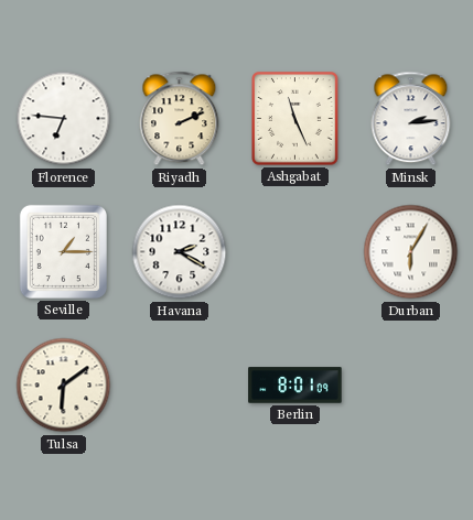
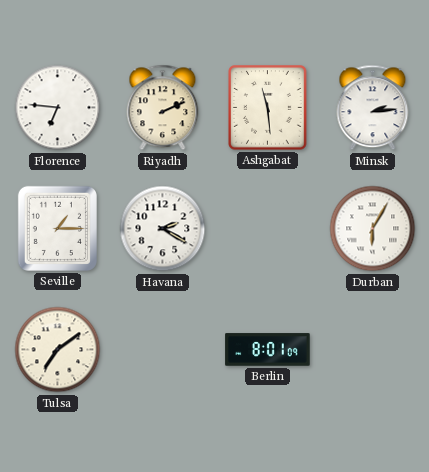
Ashgabat: 11:26 -> 11:29
Tulsa: 6:09 -> 7:09
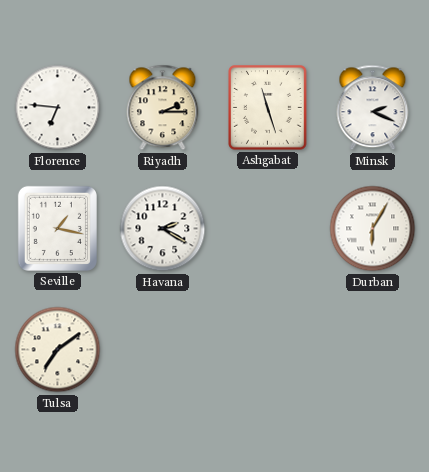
Riyadh: 2:11 -> 2:15
Ashgabat: 11:29 -> 11:27
Minsk: 2:14 -> 2:19
Seville: 1:15 -> 1:17
Berlin: 8:01 -> none
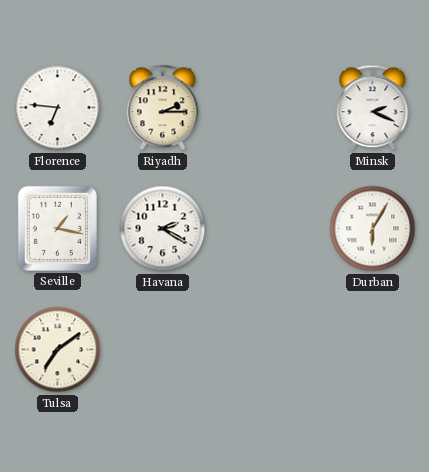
Ashgabat: 11:27 -> none
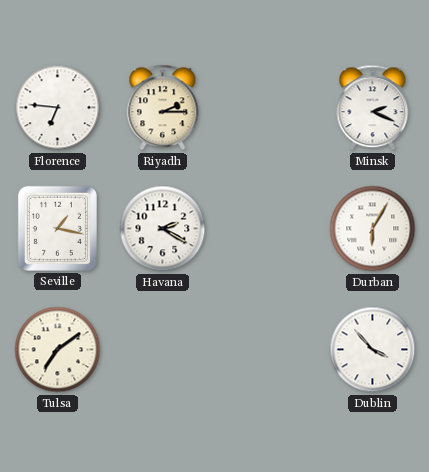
Dublin: none -> 3:53
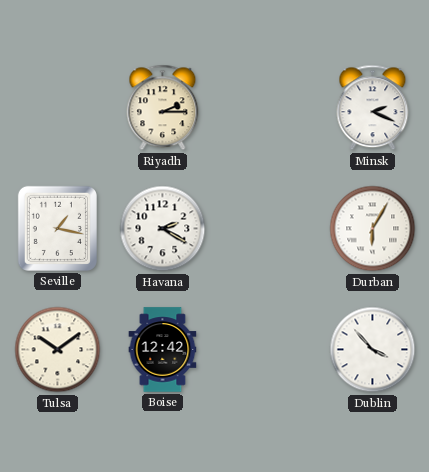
Florence: 6:46 -> none
Tulsa: 7:09 -> 10:09
Boise: none -> 12:42
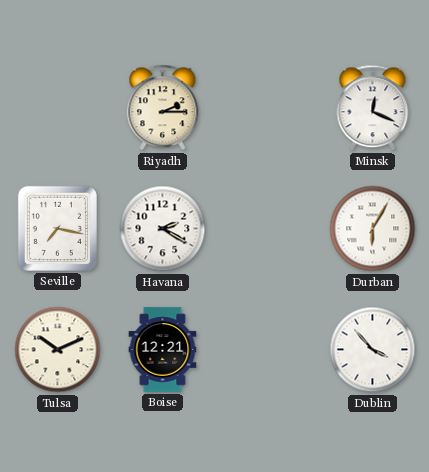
Minsk: 2:19 -> 12:19
Seville: 1:17 -> 7:17
Tulsa: 10:09 -> 10:11
Boise: 12:42 -> 12:21
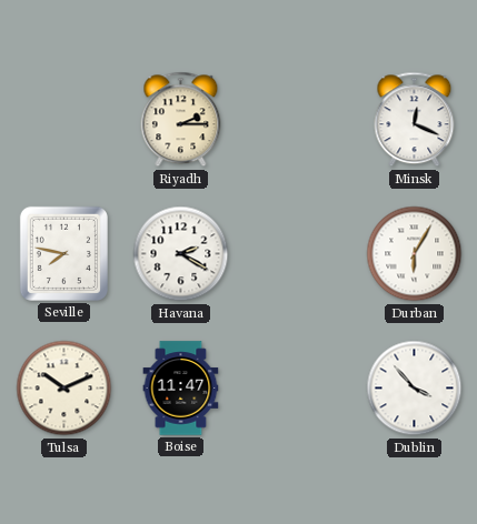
Seville: 7:17 -> 7:47
Boise: 12:21 -> 11:47
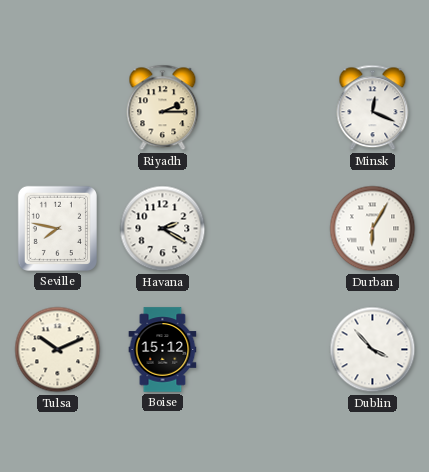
Boise: 11:47 -> 15:12
